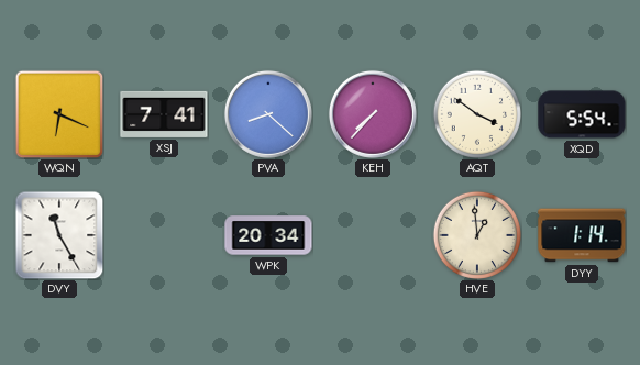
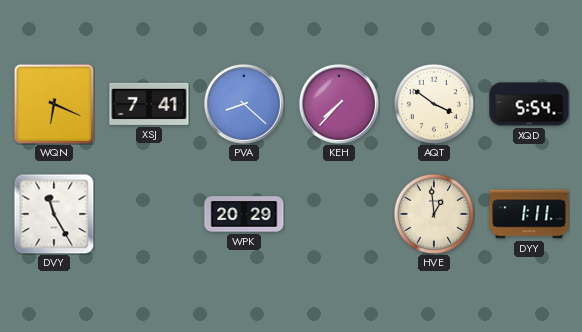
WPK: 20:34 -> 20:29
DYY: 1:14 -> 1:11
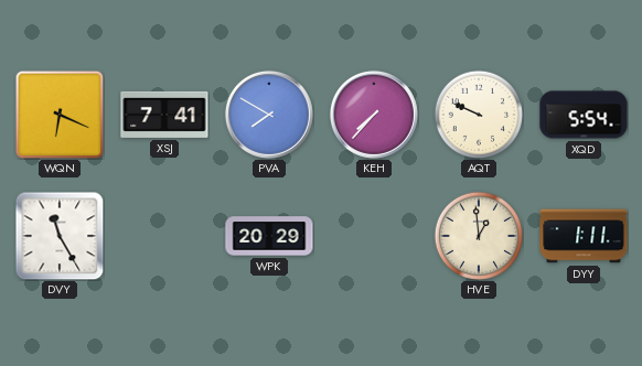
PVA: 8:22 -> 7:50
AQT: 3:51 -> 9:49
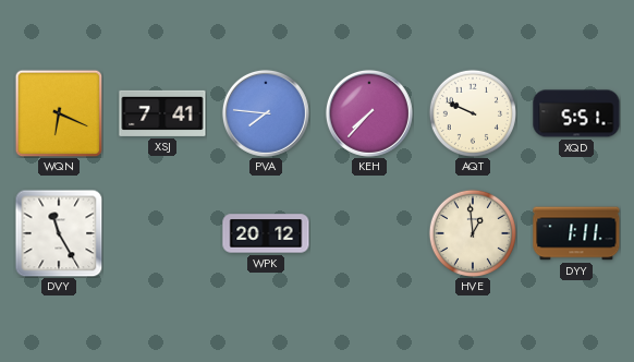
PVA: 7:50 -> 7:46
XQD: 5:54 -> 5:51
WPK: 20:29 -> 20:12
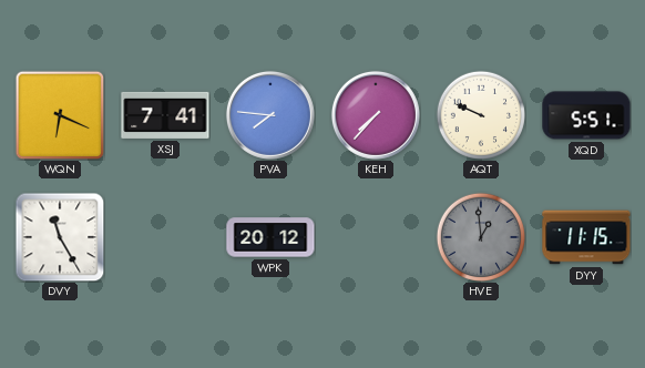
HVE dial: cream -> grey
DYY: 1:11 -> 11:15
